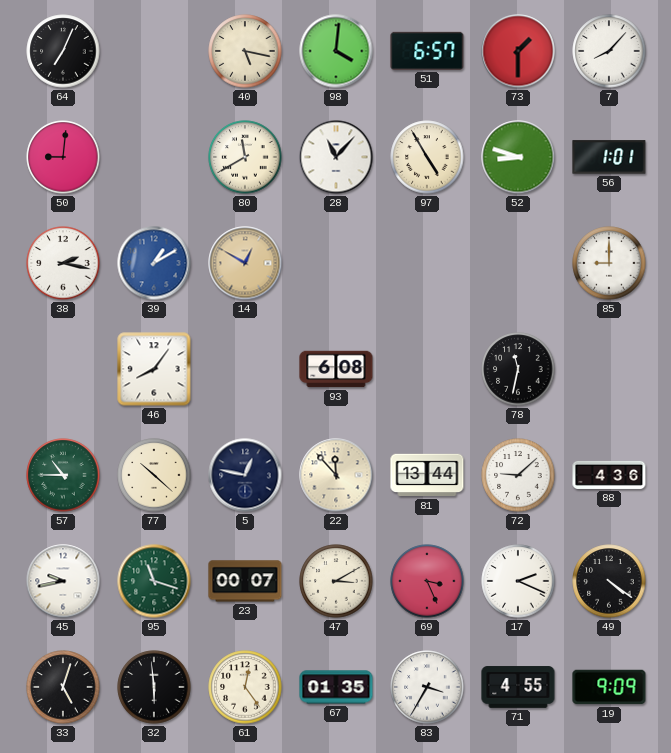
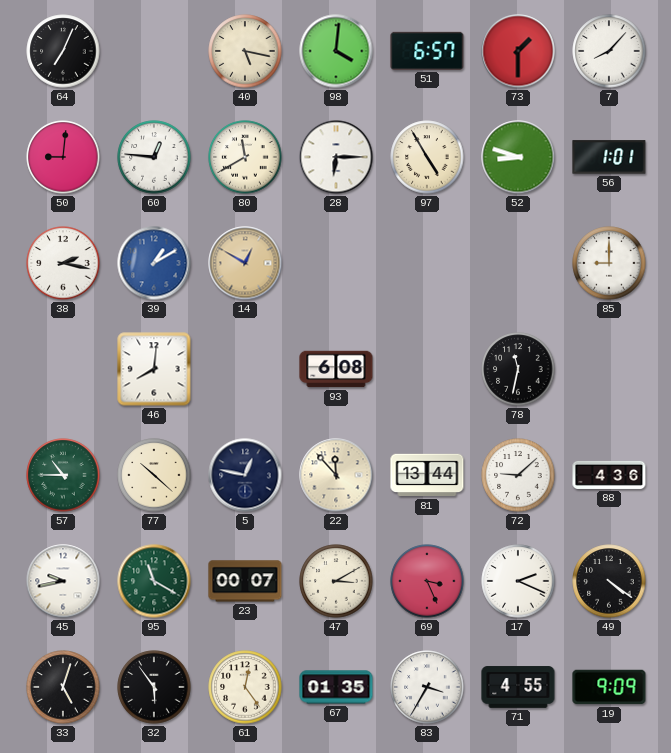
60: none -> 12:46
28: 11:07 -> 6:15
46: 8:06 -> 8:01
95: 11:18 -> 11:20
32: 5:59 -> 5:54
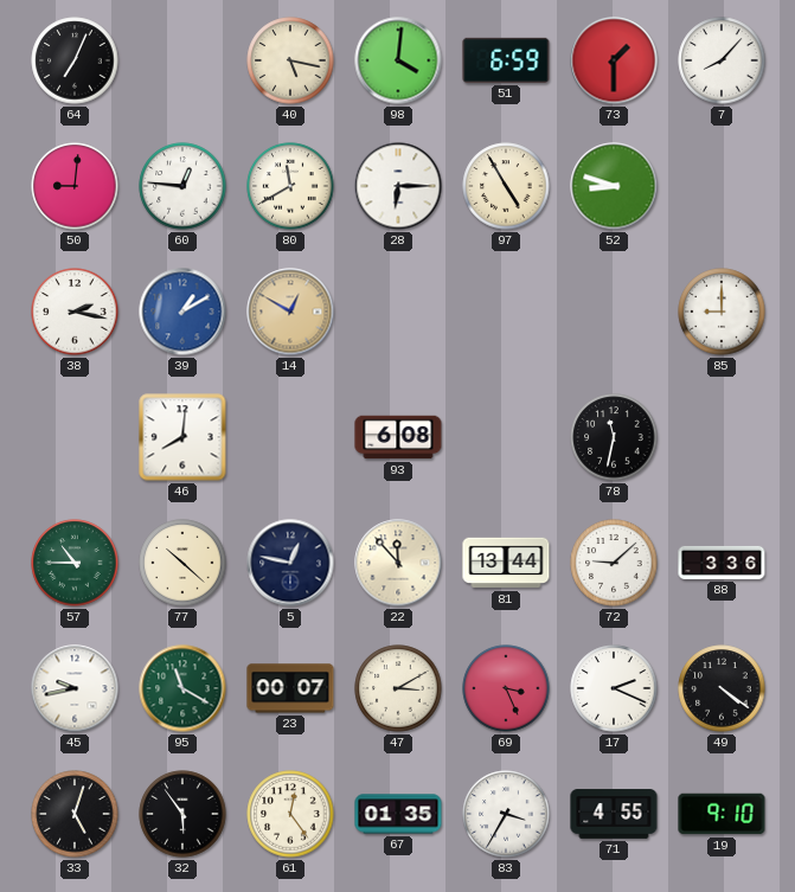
51: 6:57 -> 6:59
56: 1:01 -> none
88: 4:36 -> 3:36
19: 9:09 -> 9:10
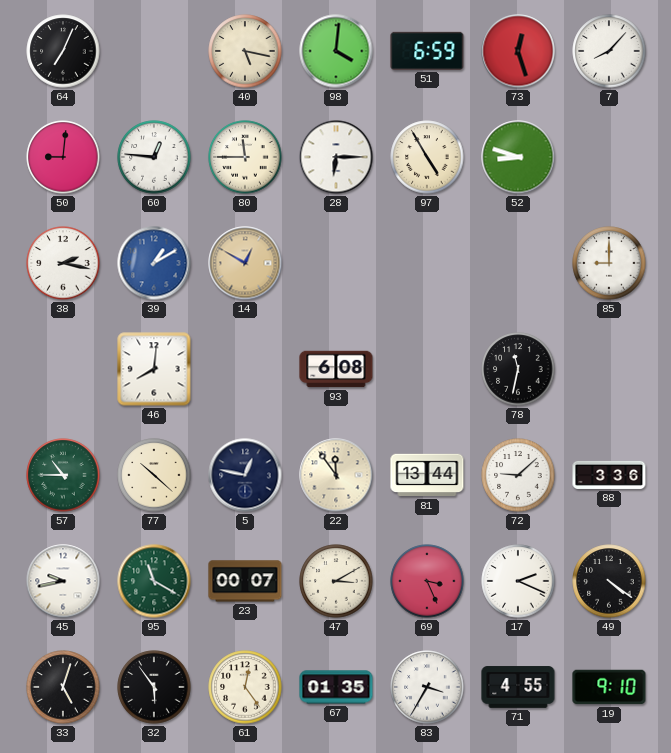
73: 1:30 -> 12:27
80: 11:40 -> 11:45
22: 11:53 -> 11:54
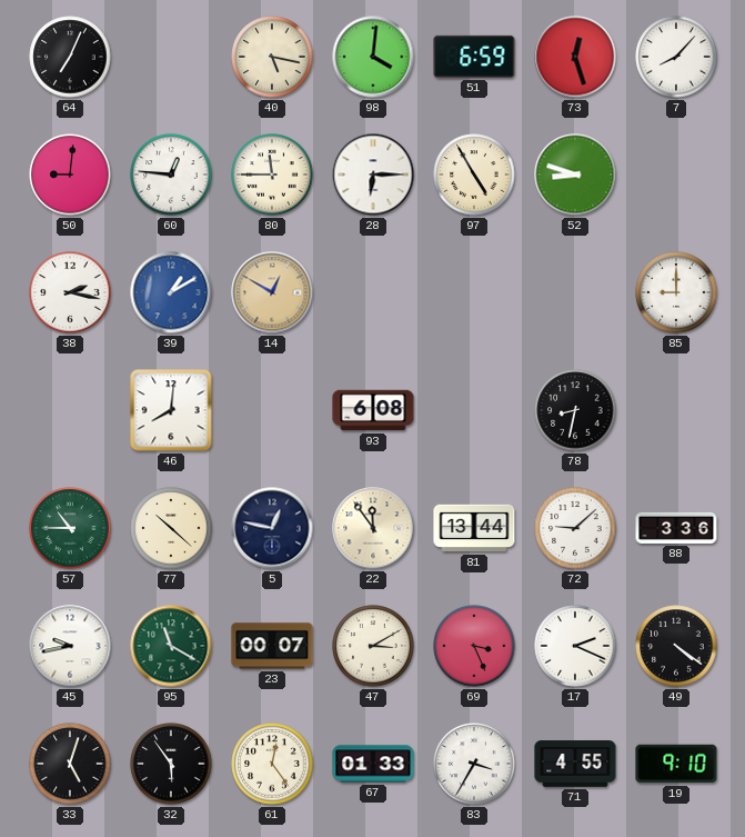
78: 11:32 -> 8:32
67: 01:35 -> 01:33
